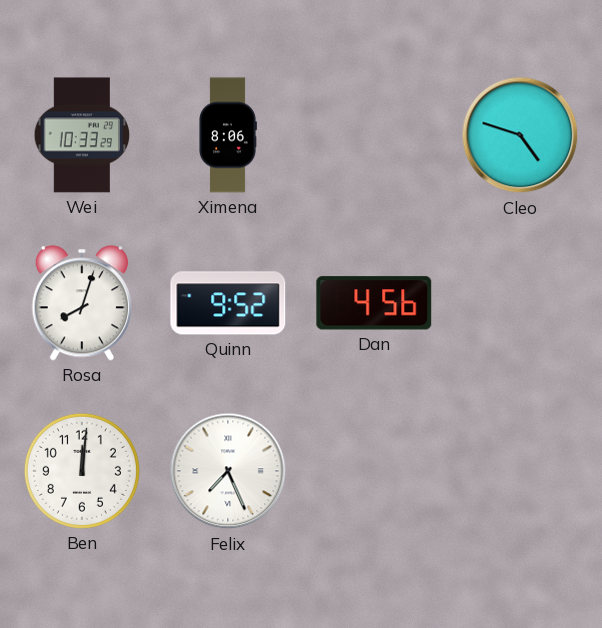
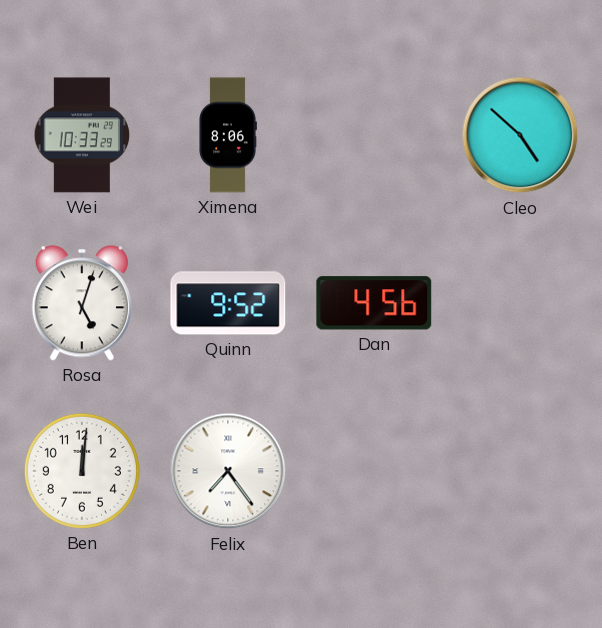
Cleo: 4:48 -> 4:52
Rosa: 8:03 -> 5:03
Felix: 7:26 -> 7:24
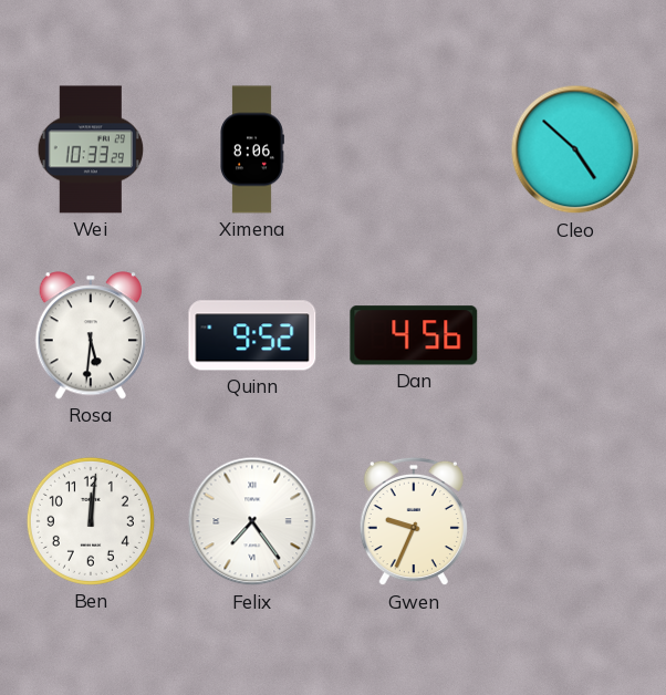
Rosa: 5:03 -> 5:31
Gwen: none -> 9:34
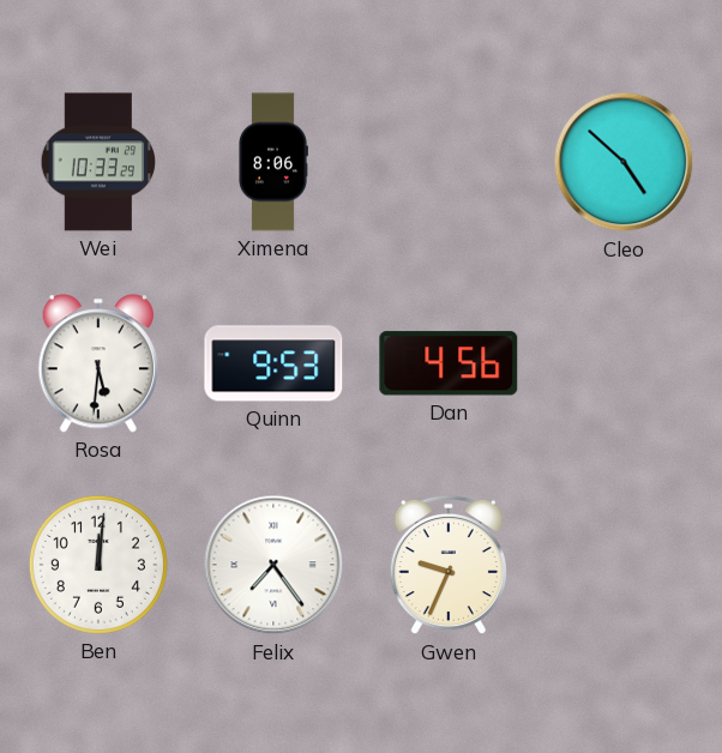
Quinn: 9:52 -> 9:53
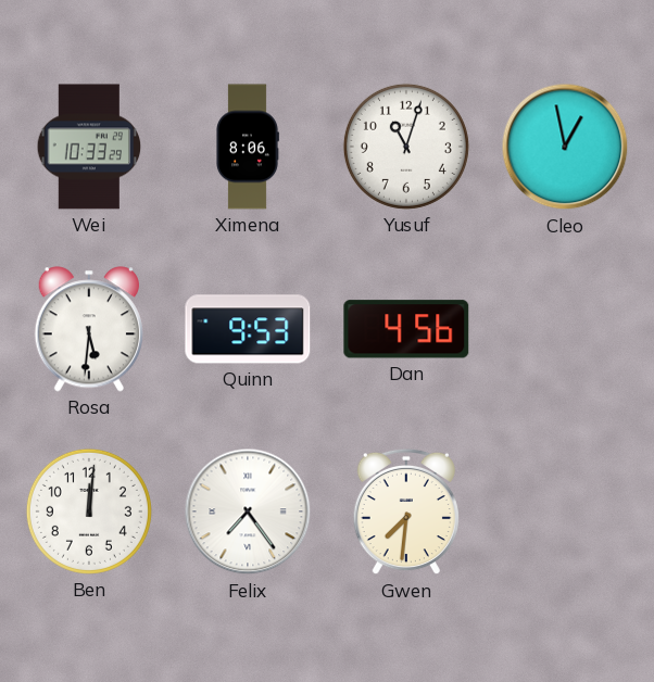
Yusuf: none -> 11:03
Cleo: 4:52 -> 12:58
Gwen: 9:34 -> 7:31
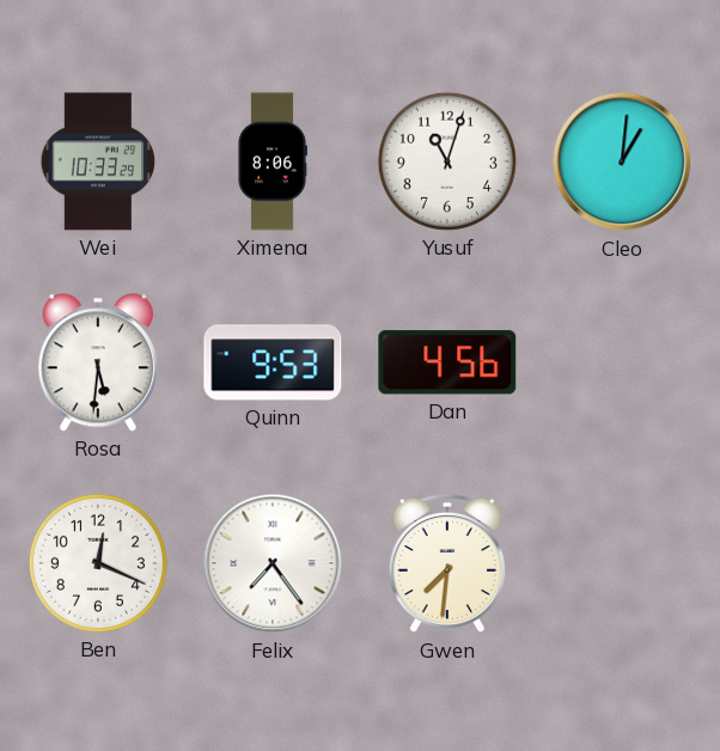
Cleo: 12:58 -> 1:01
Ben: 12:01 -> 12:19
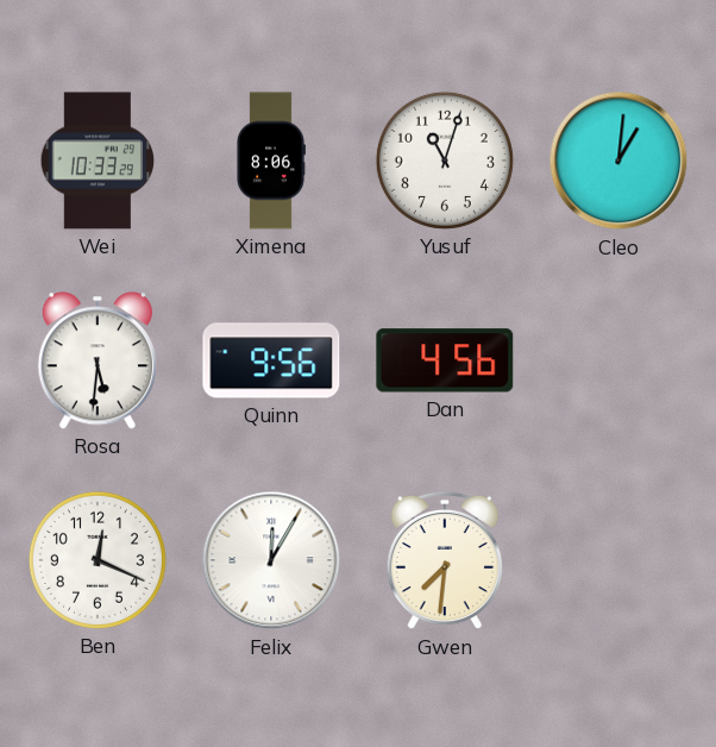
Quinn: 9:53 -> 9:56
Felix: 7:24 -> 12:05
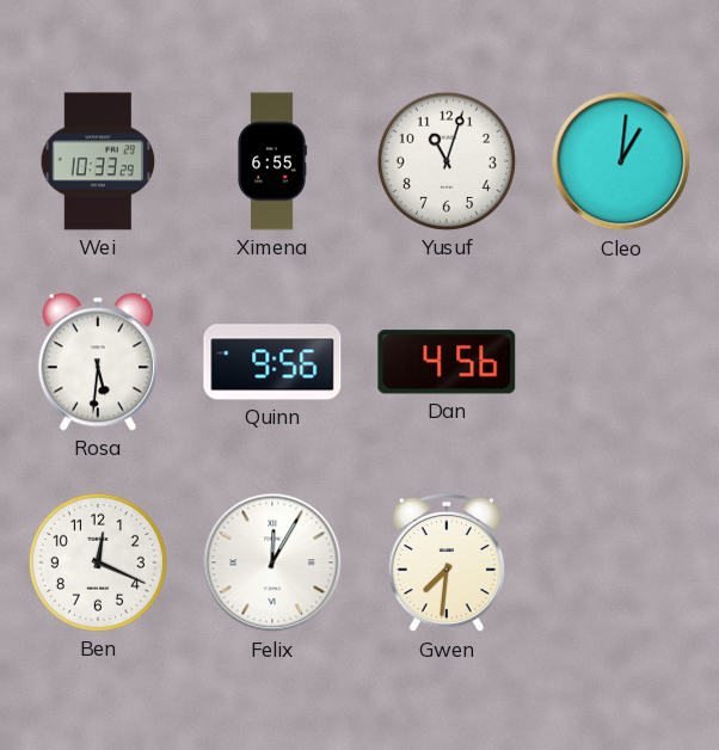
Ximena: 8:06 -> 6:55
